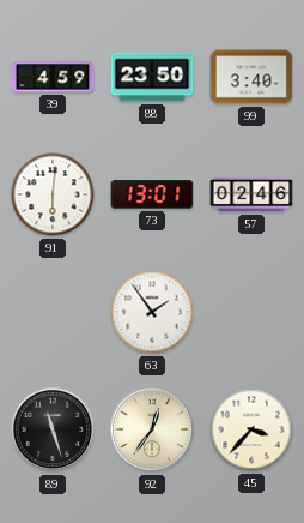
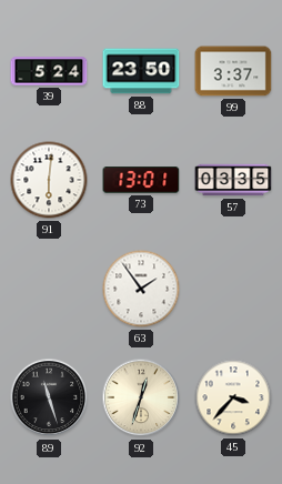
39: 4:59 -> 5:24
99: 3:40 -> 3:37
57: 02:46 -> 03:35
92: 12:36 -> 12:33
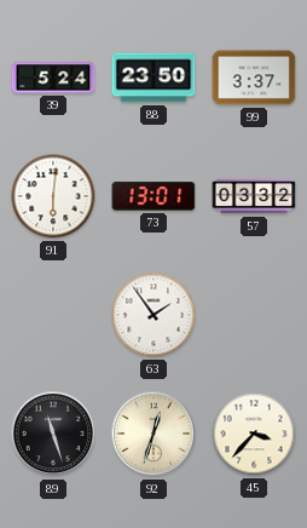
57: 03:35 -> 03:32
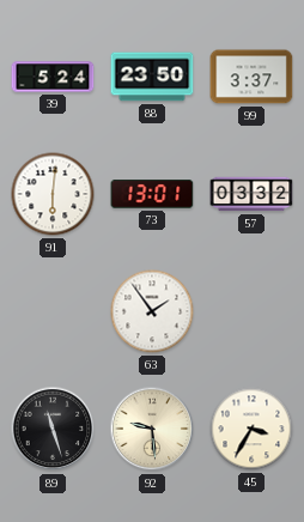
92: 12:33 -> 9:29
45: 3:37 -> 3:35
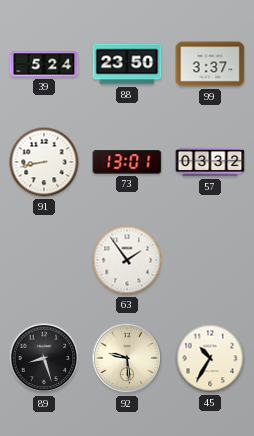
91: 6:01 -> 8:43
89: 11:27 -> 8:27
45: 3:35 -> 10:35
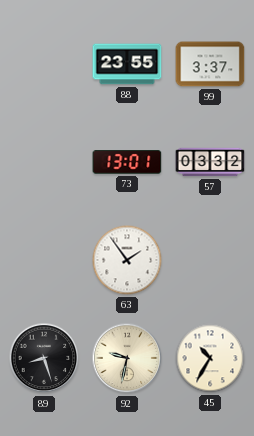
39: 5:24 -> none
88: 23:50 -> 23:55
91: 8:43 -> none
92: 9:29 -> 9:32
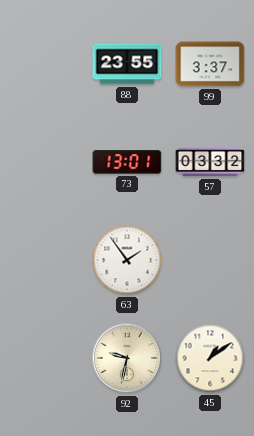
89: 8:27 -> none
45: 10:35 -> 1:09
